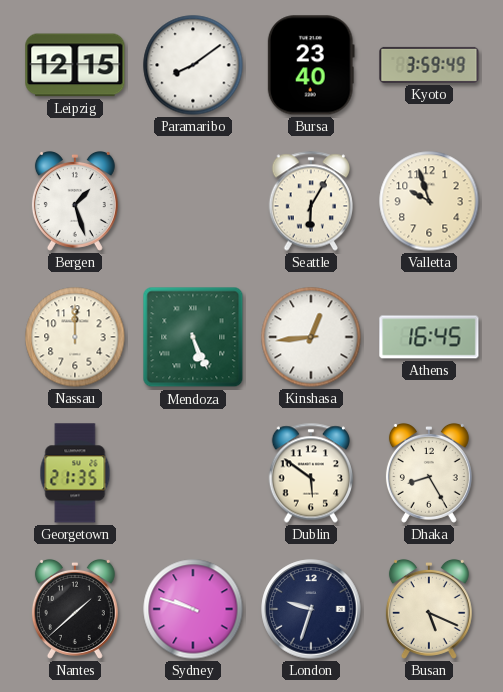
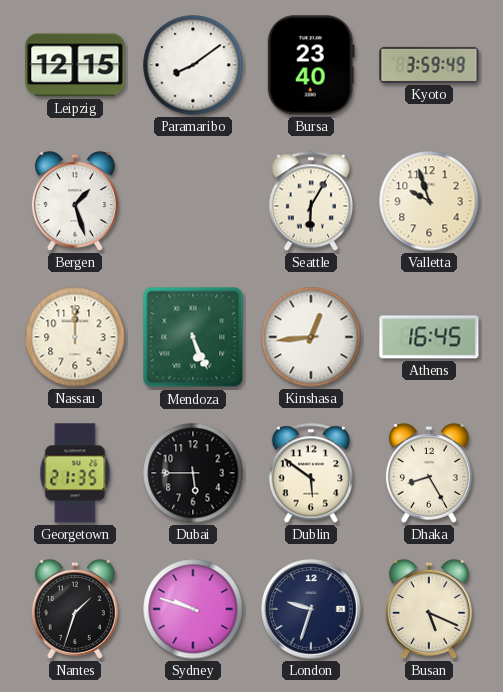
Dubai: none -> 5:45
Nantes: 1:38 -> 1:33
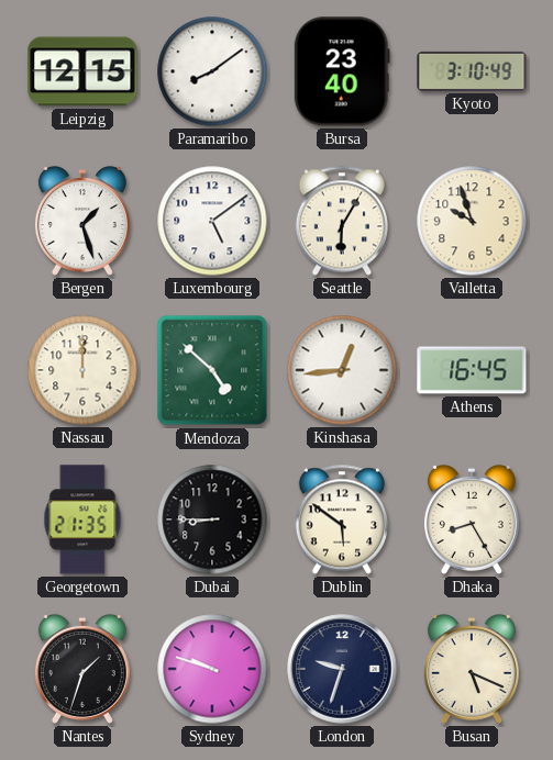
Kyoto: 3:59 -> 3:10
Luxembourg: none -> 5:09
Mendoza: 5:26 -> 4:52
Dubai: 5:45 -> 8:45
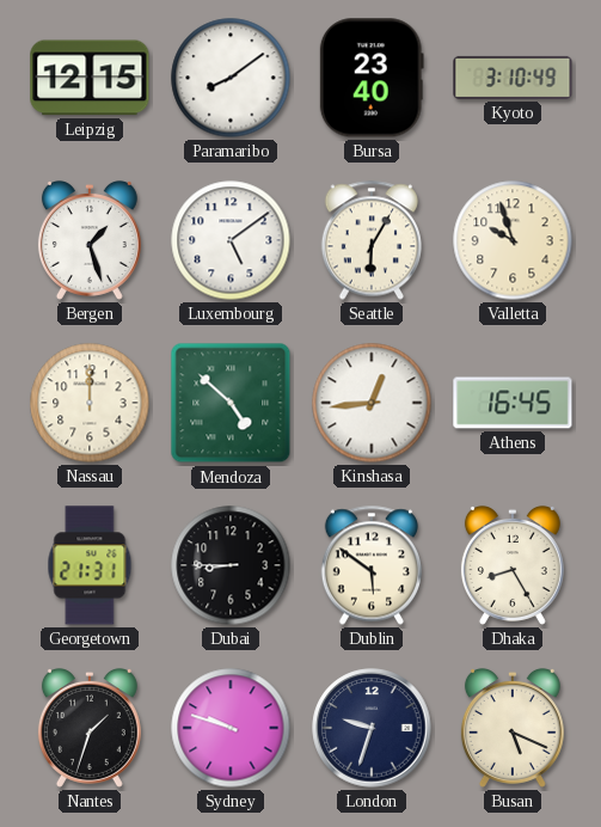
Georgetown: 21:35 -> 21:31
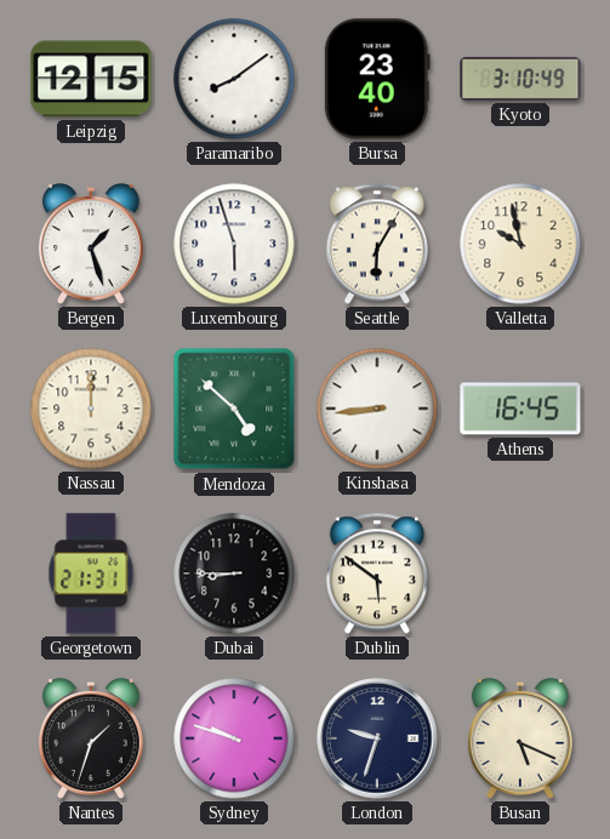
Luxembourg: 5:09 -> 5:57
Valletta: 9:57 -> 9:58
Kinshasa: 12:44 -> 8:44
Dhaka: 8:25 -> none
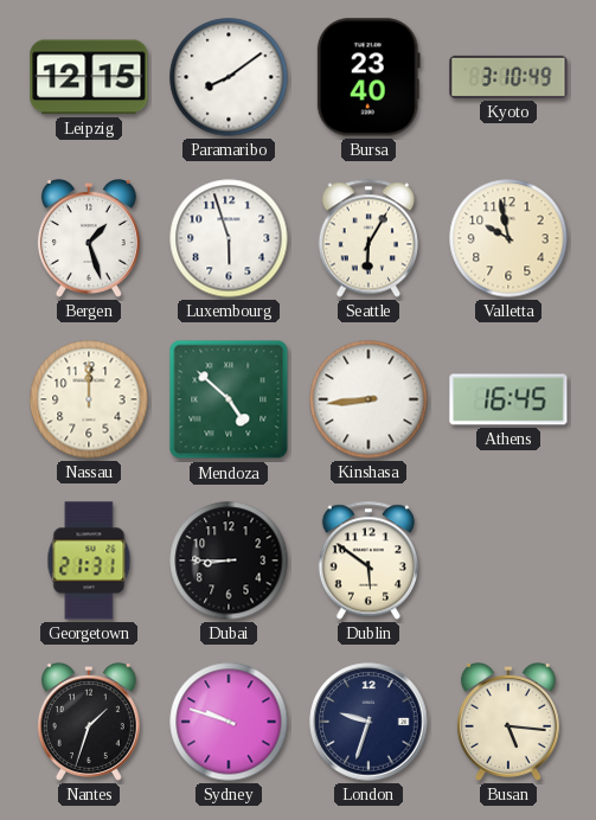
Busan: 5:19 -> 5:16
